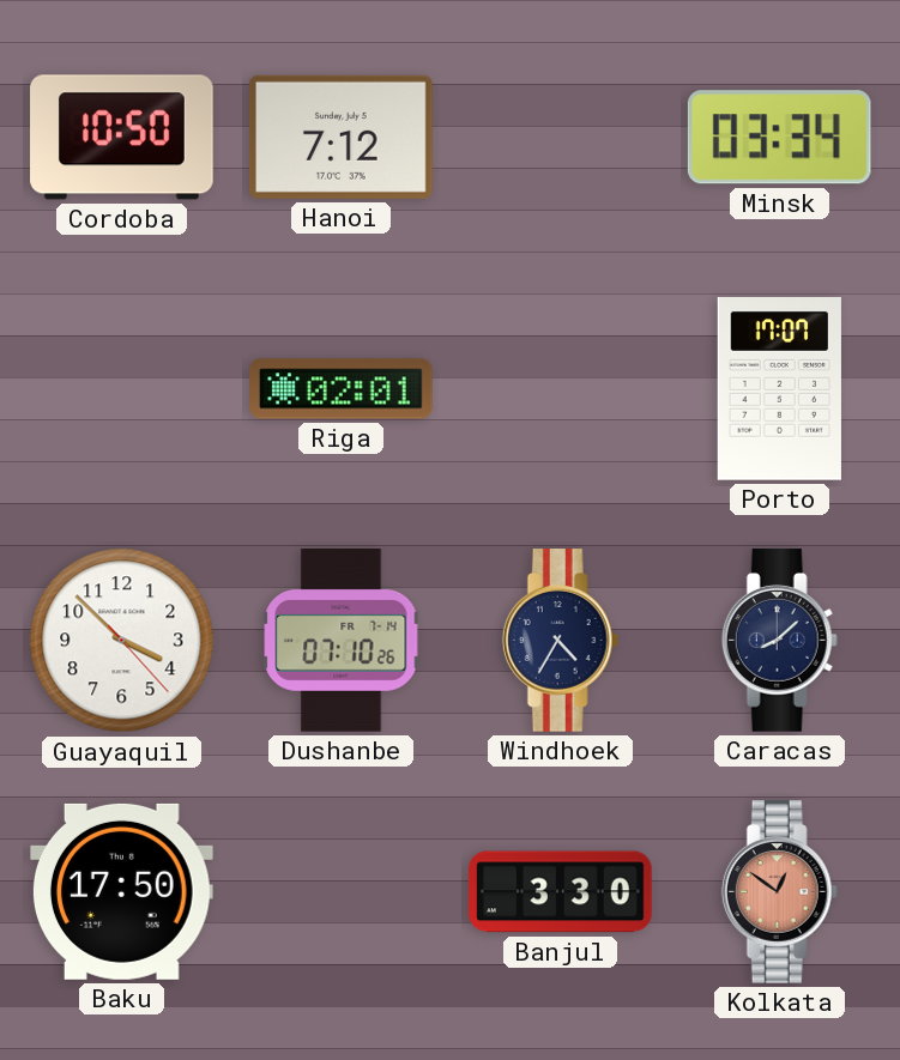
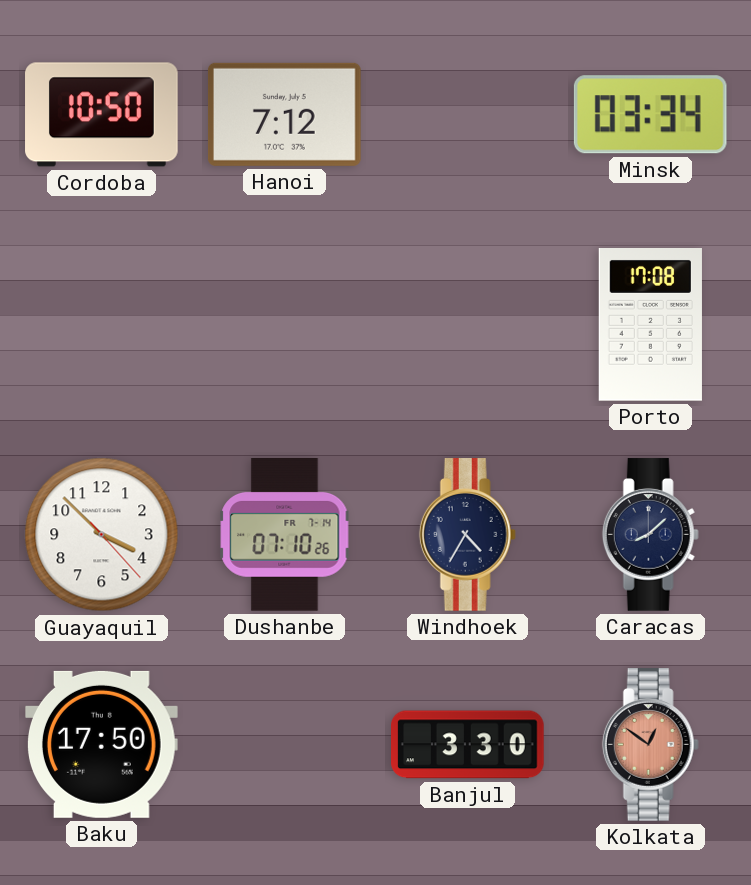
Riga: 02:01 -> none
Porto: 17:07 -> 17:08
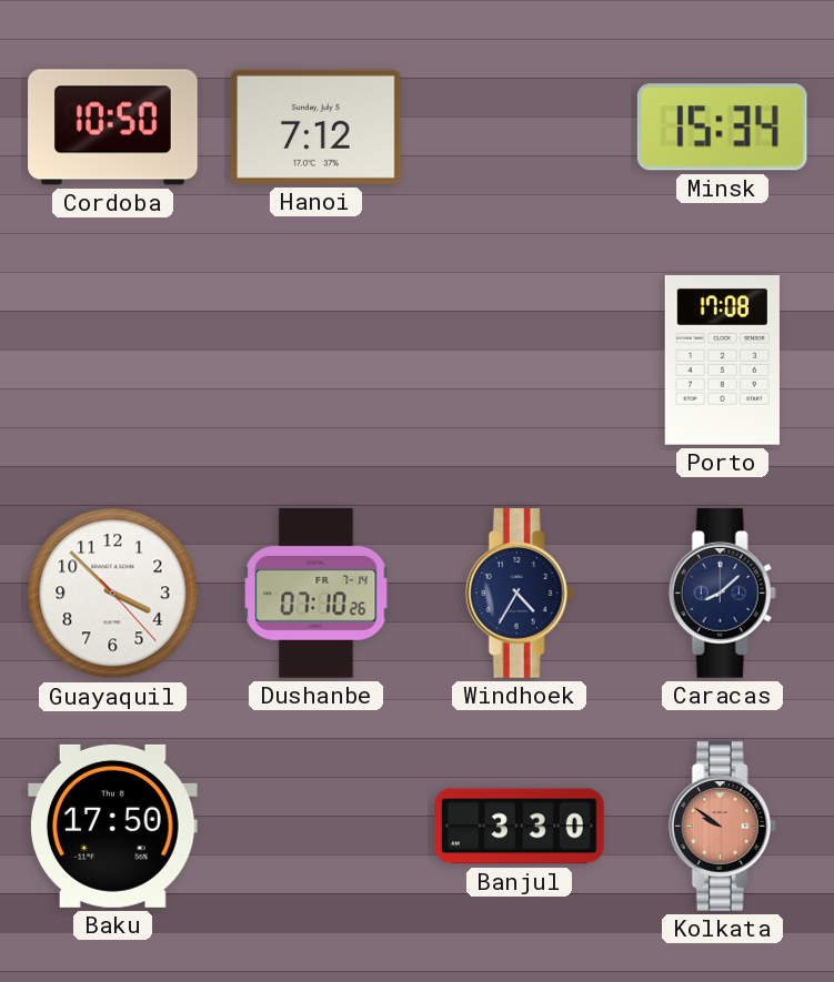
Minsk: 03:34 -> 15:34
Kolkata: 12:51 -> 9:51
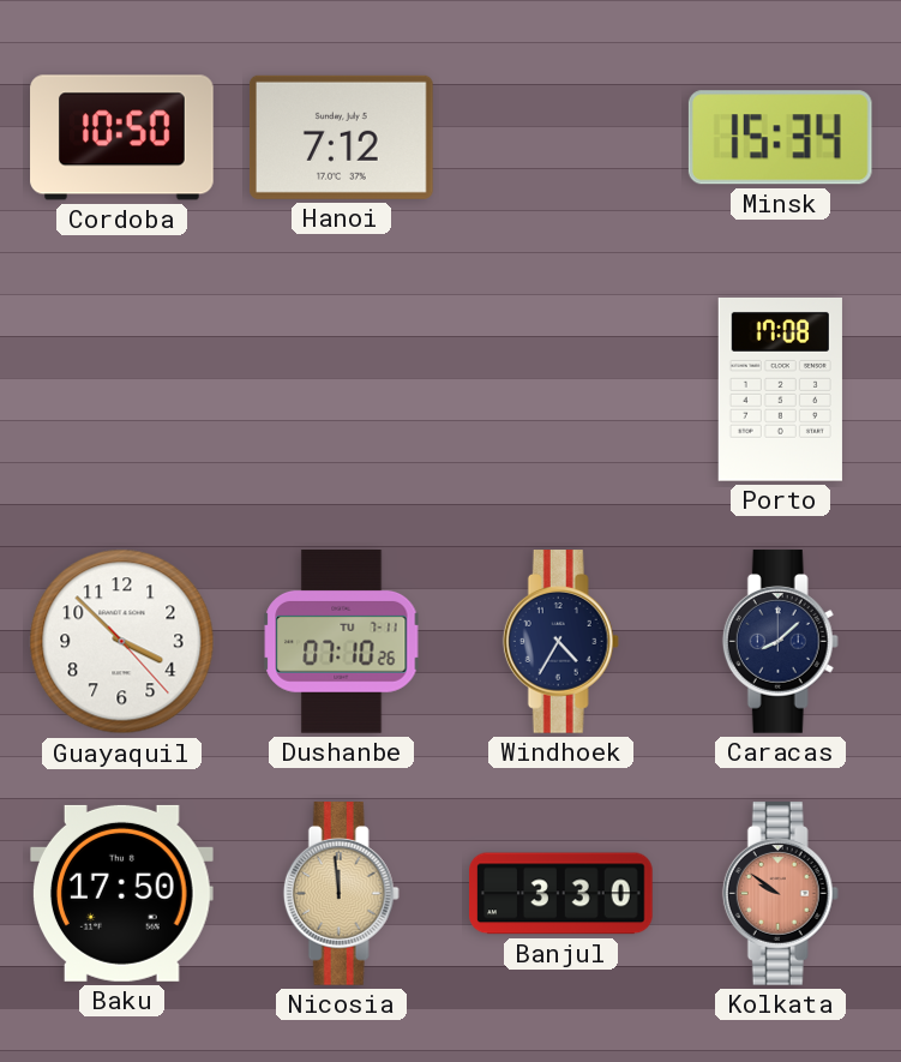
Dushanbe date: FR 7-14 -> TU 7-11
Nicosia: none -> 11:59
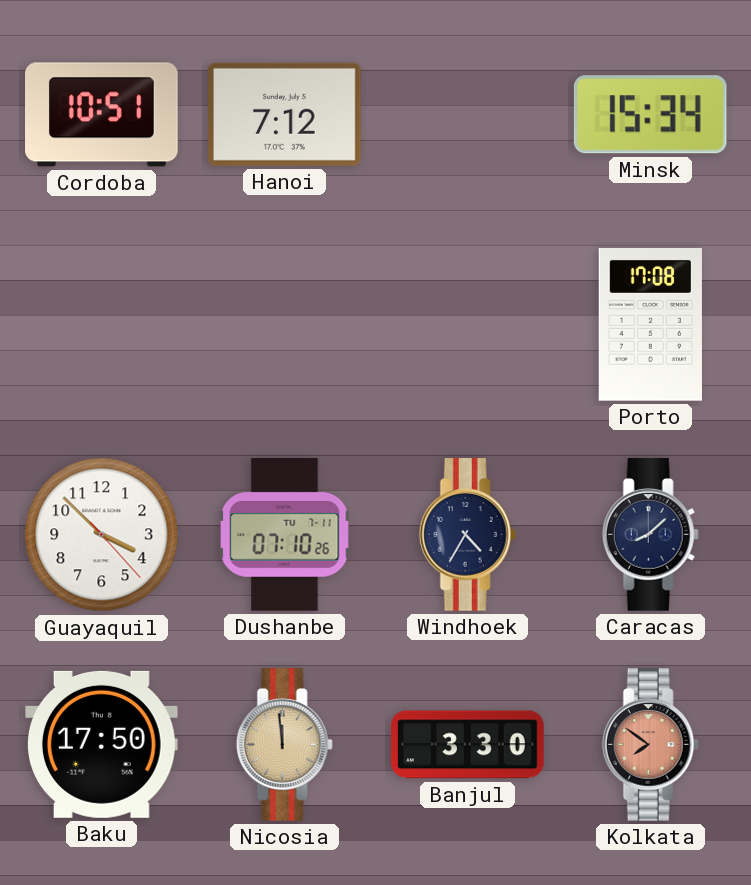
Cordoba: 10:50 -> 10:51
Kolkata: 9:51 -> 7:51
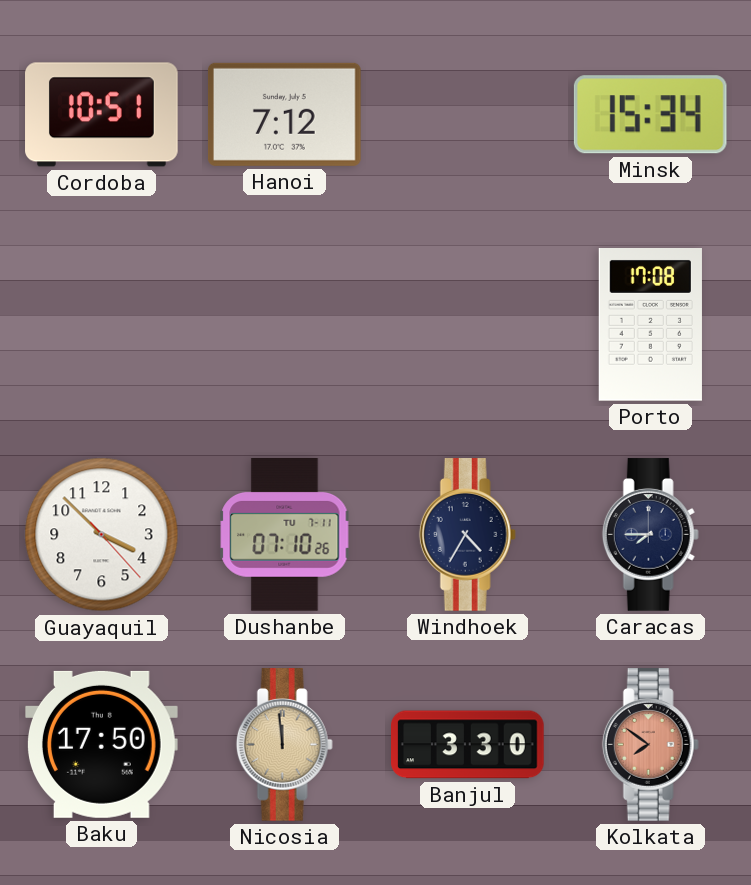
Caracas: 8:08 -> 7:45
